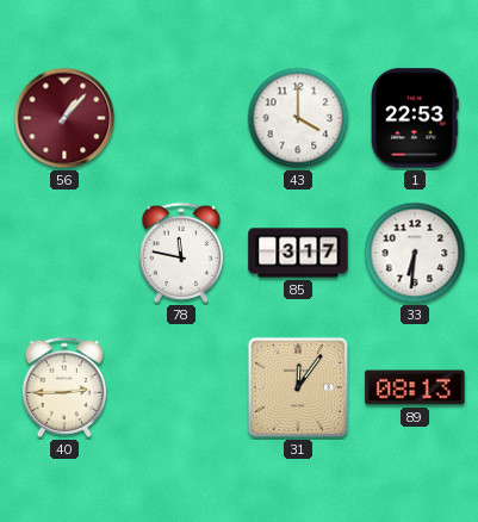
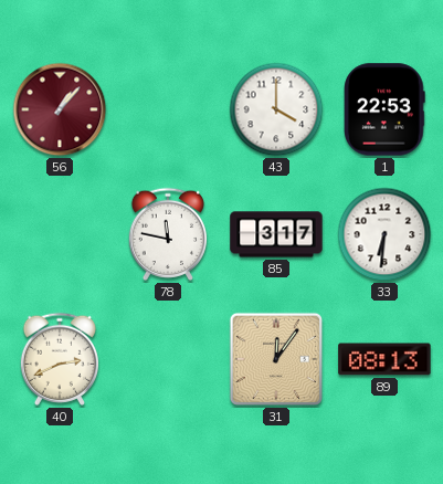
40: 2:45 -> 2:41
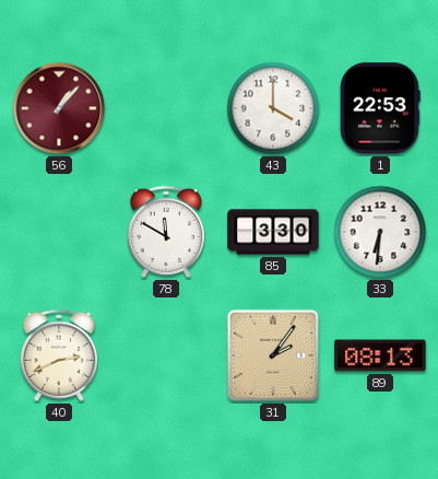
78: 11:47 -> 11:50
85: 3:17 -> 3:30
31: 12:06 -> 2:06
